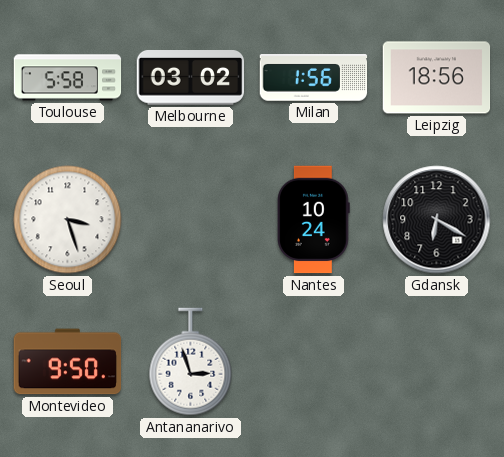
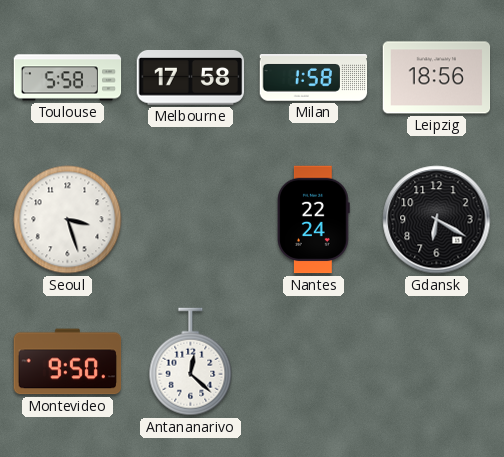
Melbourne: 03:02 -> 17:58
Milan: 1:56 -> 1:58
Nantes: 10:24 -> 22:24
Antananarivo: 2:57 -> 12:22
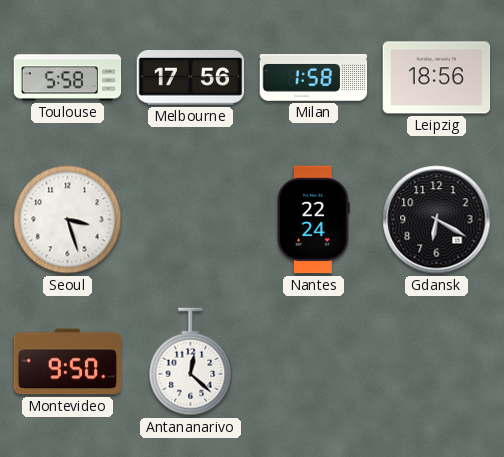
Melbourne: 17:58 -> 17:56
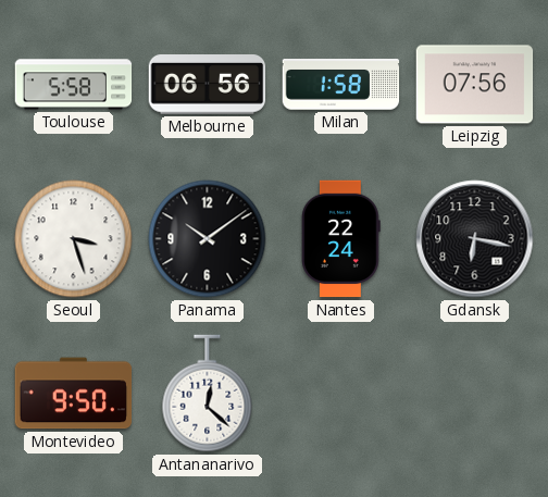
Melbourne: 17:56 -> 06:56
Leipzig: 18:56 -> 07:56
Panama: none -> 10:09
Gdansk: 6:20 -> 6:17
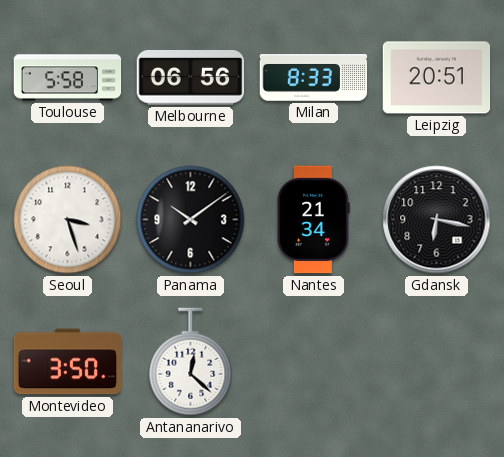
Milan: 1:58 -> 8:33
Leipzig: 07:56 -> 20:51
Nantes: 22:24 -> 21:34
Montevideo: 9:50 -> 3:50
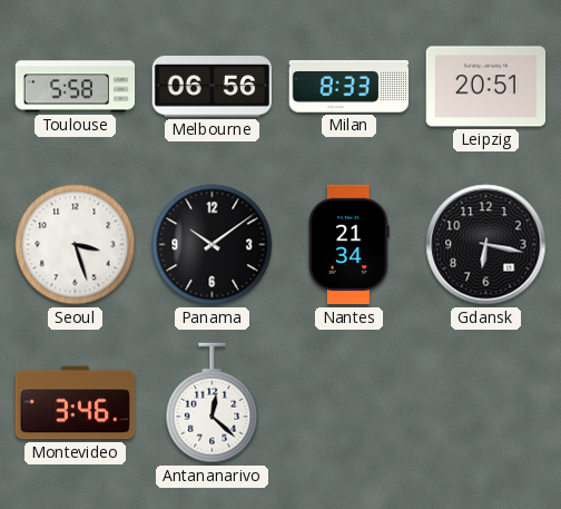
Montevideo: 3:50 -> 3:46
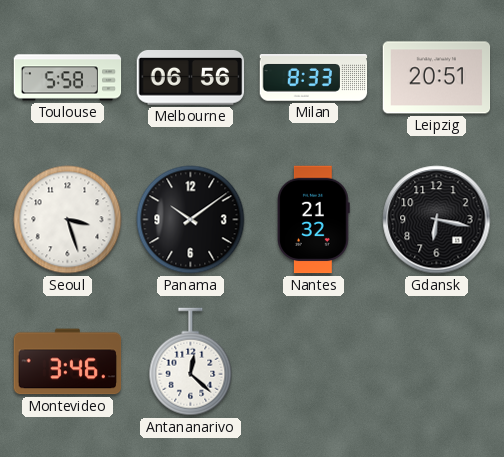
Nantes: 21:34 -> 21:32
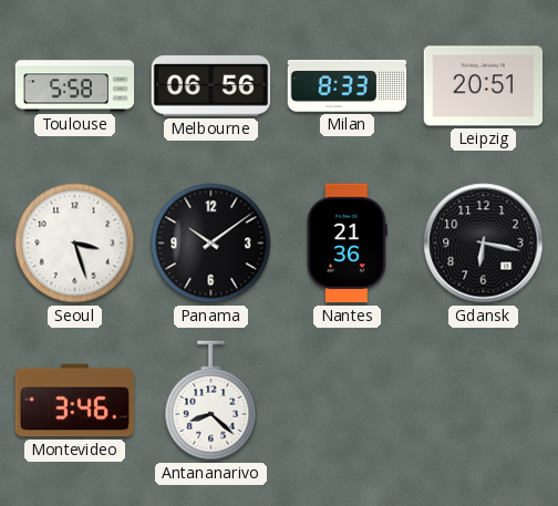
Nantes: 21:32 -> 21:36
Antananarivo: 12:22 -> 8:22
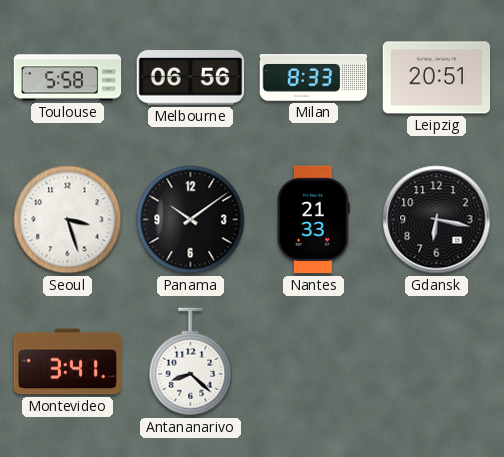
Nantes: 21:36 -> 21:33
Montevideo: 3:46 -> 3:41
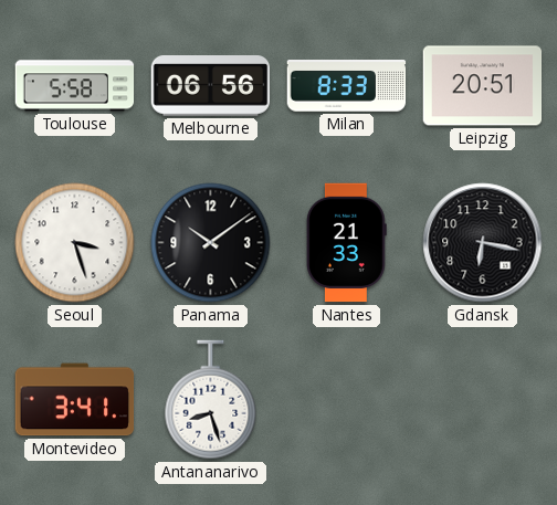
Antananarivo: 8:22 -> 8:27
